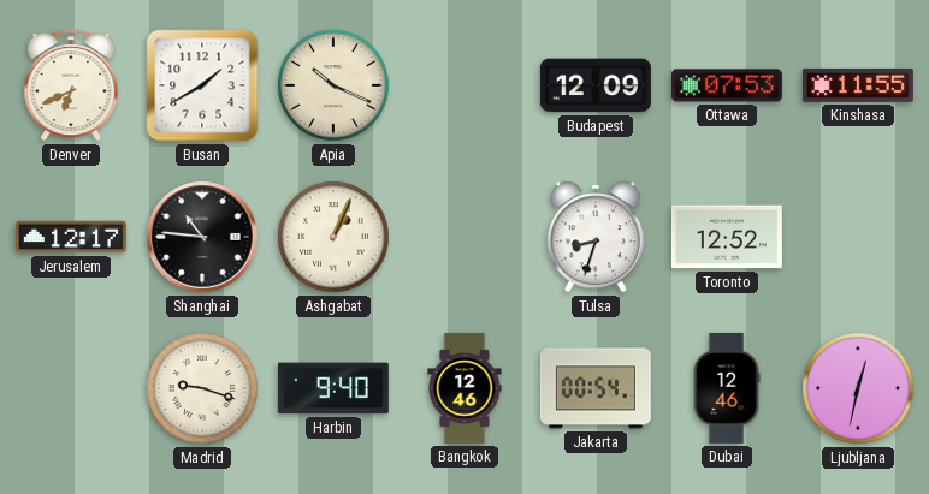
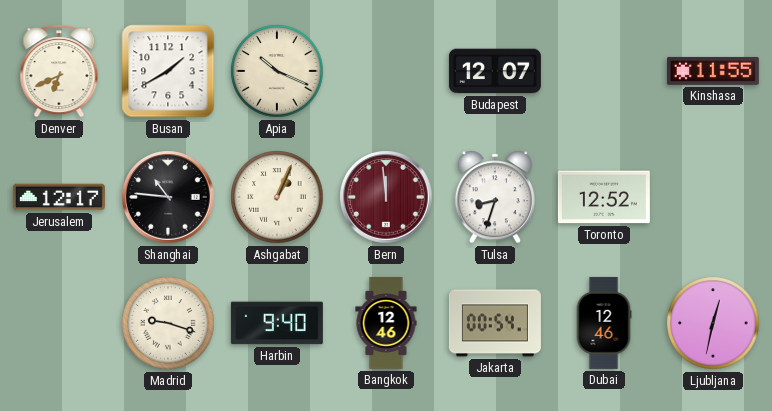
Budapest: 12:09 -> 12:07
Ottawa: 07:53 -> none
Bern: none -> 11:59
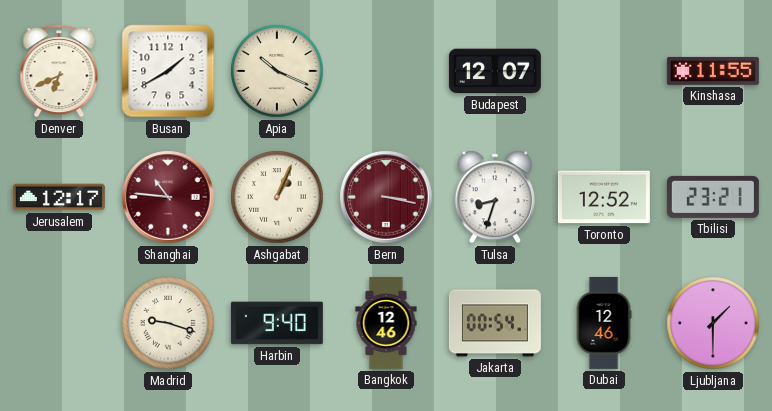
Shanghai dial: black -> burgundy
Bern: 11:59 -> 3:17
Tbilisi: none -> 23:21
Ljubljana: 12:32 -> 1:30
